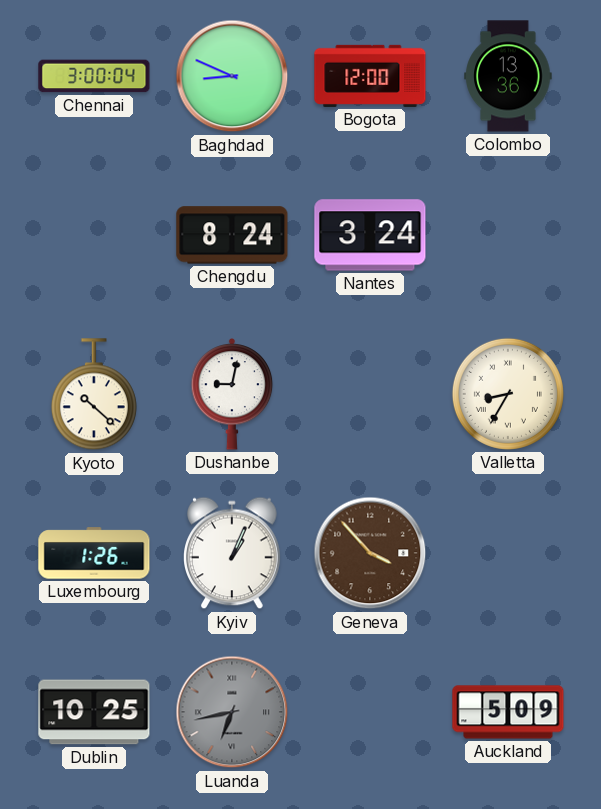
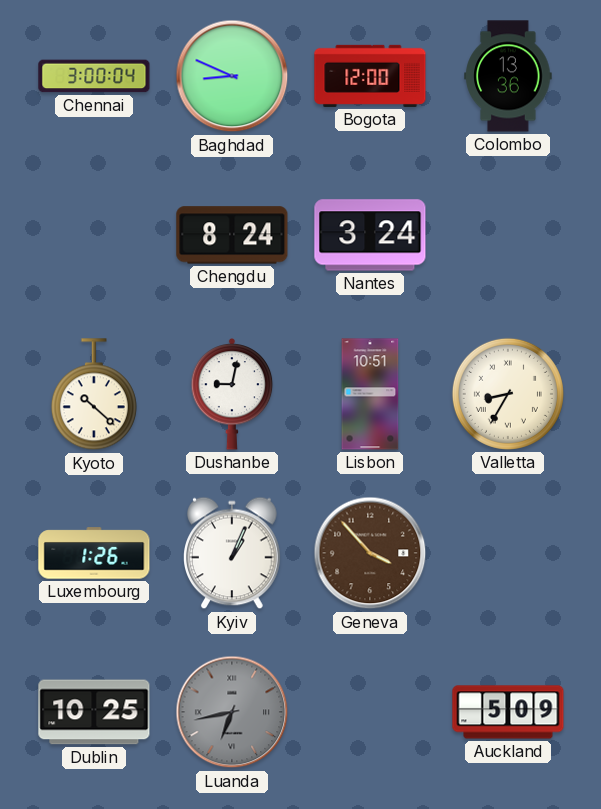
Lisbon: none -> 10:51
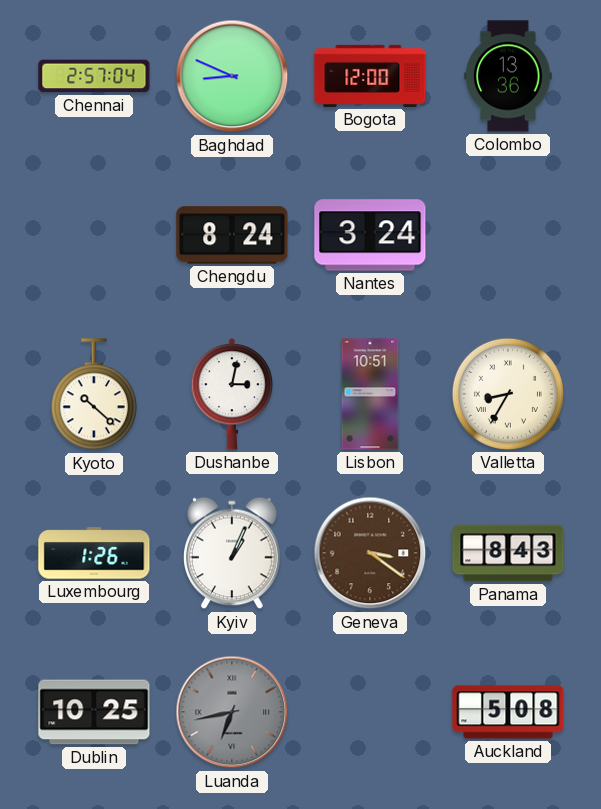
Chennai: 3:00 -> 2:57
Dushanbe: 9:02 -> 3:02
Geneva: 3:53 -> 3:21
Panama: none -> 8:43
Auckland: 5:09 -> 5:08
